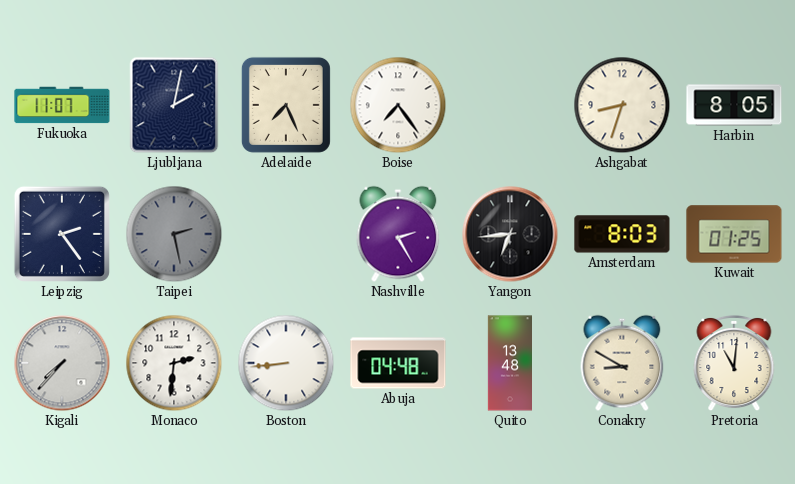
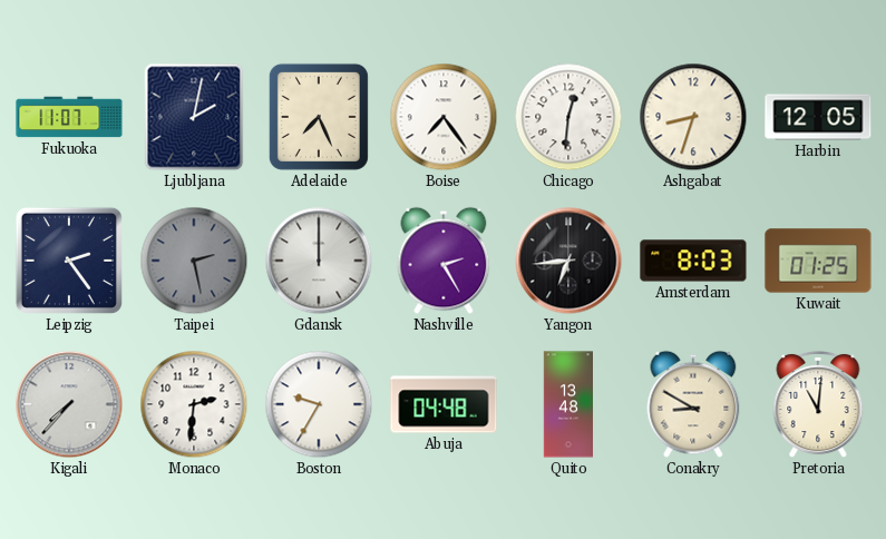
Chicago: none -> 12:31
Harbin: 8:05 -> 12:05
Gdansk: none -> 12:00
Boston: 8:44 -> 9:35
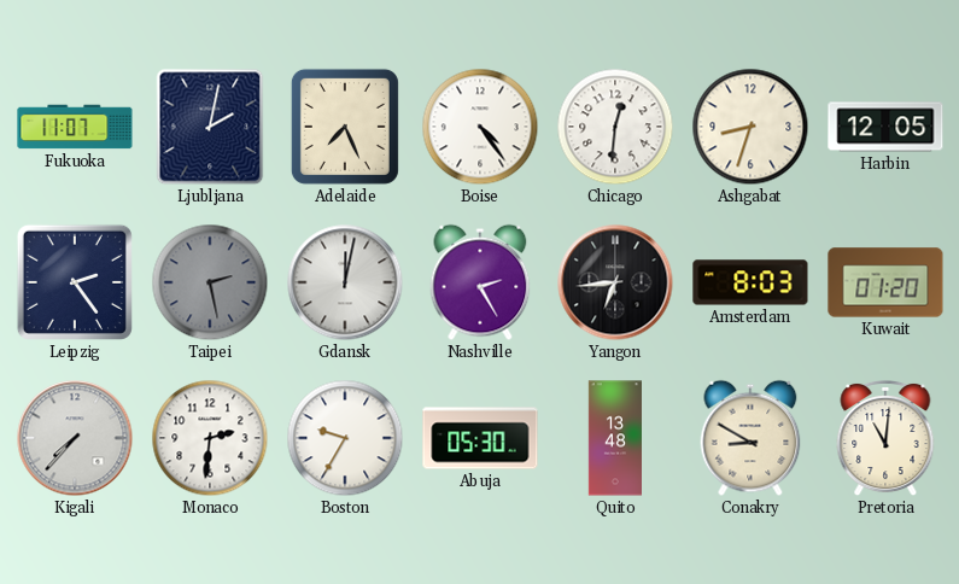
Boise: 7:24 -> 4:24
Gdansk: 12:00 -> 12:02
Kuwait: 01:25 -> 01:20
Abuja: 04:48 -> 05:30
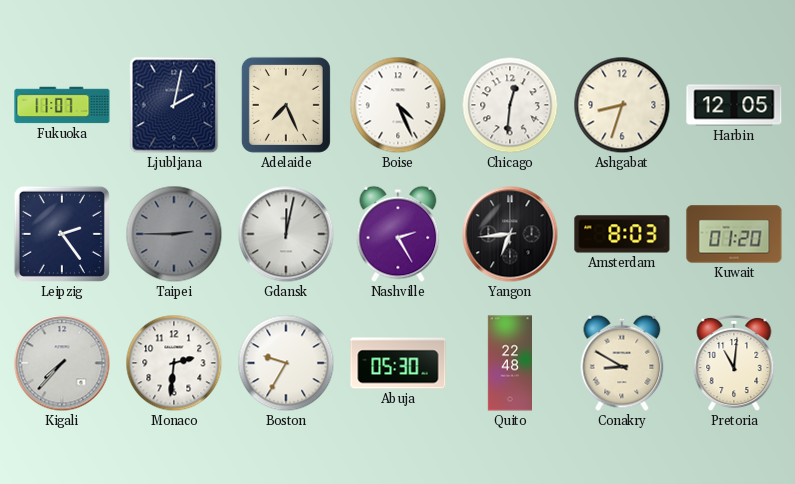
Boise: 4:24 -> 4:26
Taipei: 2:28 -> 2:45
Quito: 13:48 -> 22:48
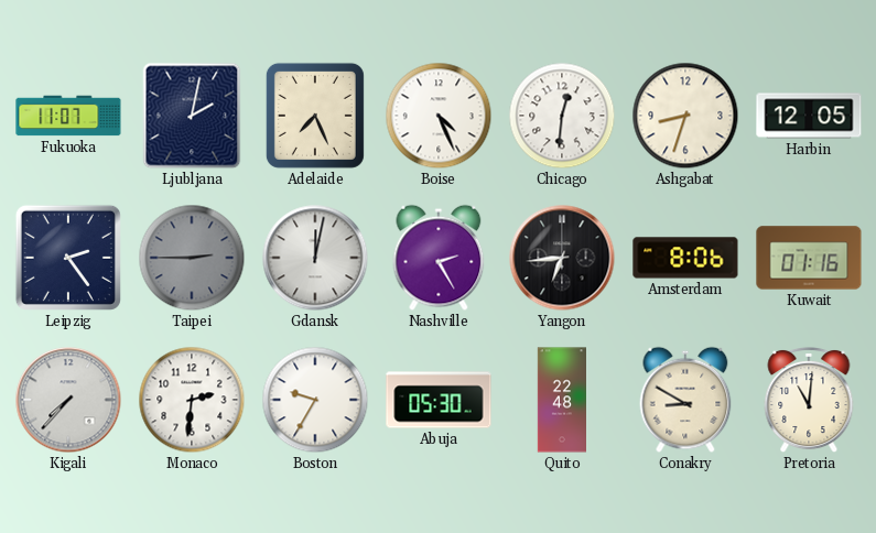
Amsterdam: 8:03 -> 8:06
Kuwait: 01:20 -> 01:16
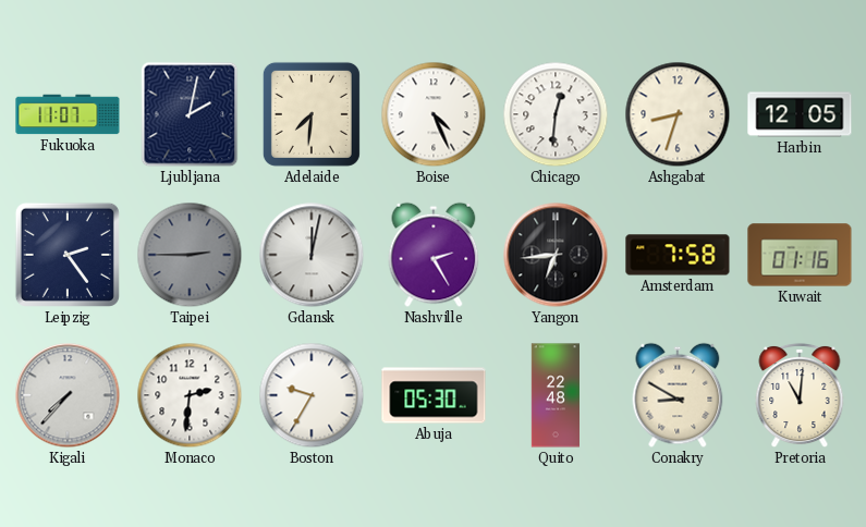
Adelaide: 7:26 -> 7:31
Amsterdam: 8:06 -> 7:58
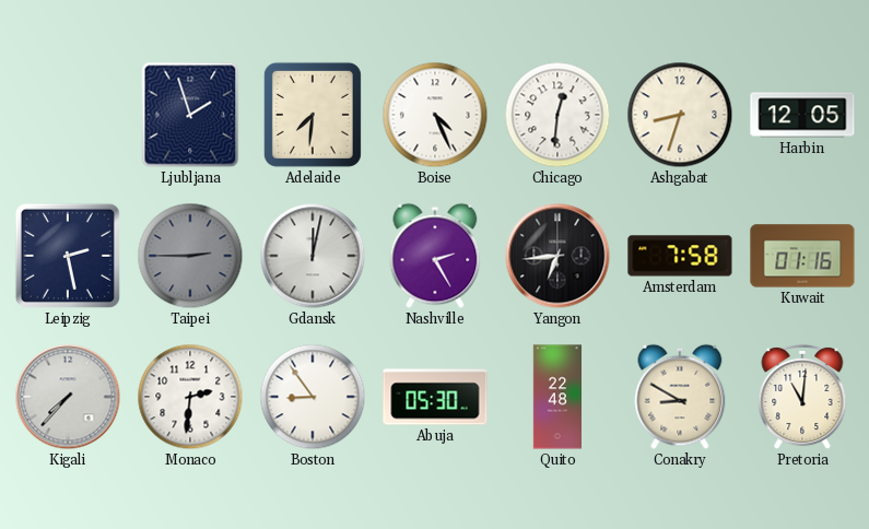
Fukuoka: 11:07 -> none
Ljubljana: 2:02 -> 1:57
Leipzig: 2:24 -> 2:28
Boston: 9:35 -> 8:54
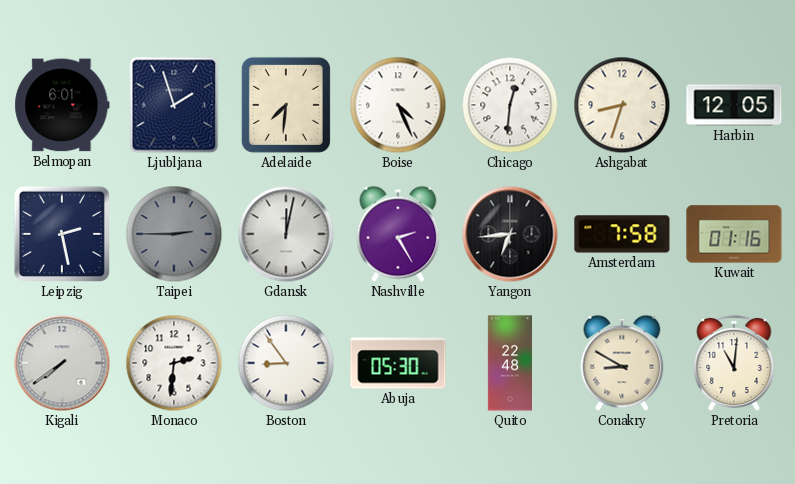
Belmopan: none -> 6:01
Kigali: 7:37 -> 7:39
